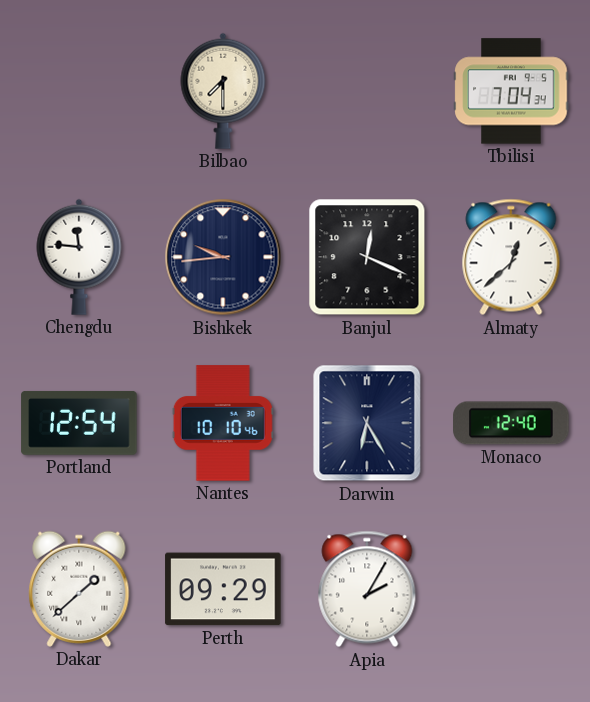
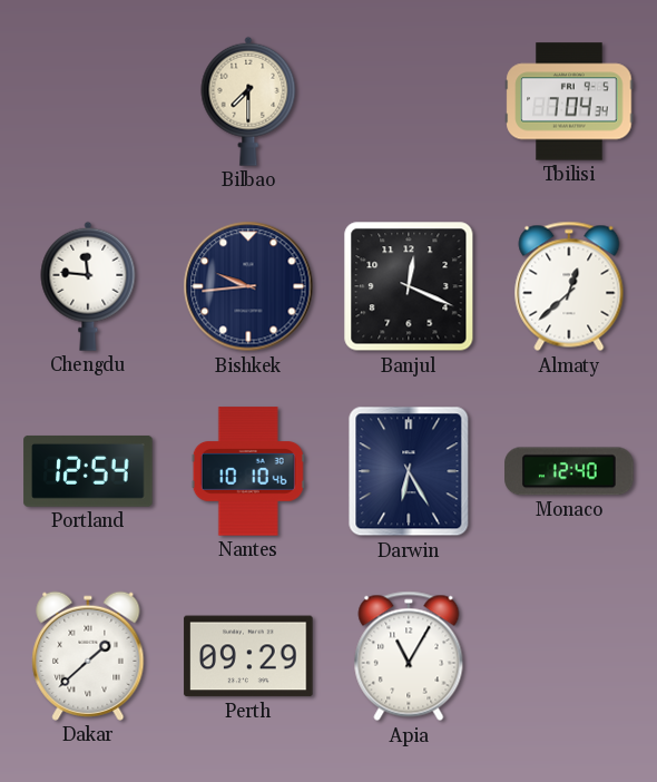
Apia: 2:05 -> 11:05
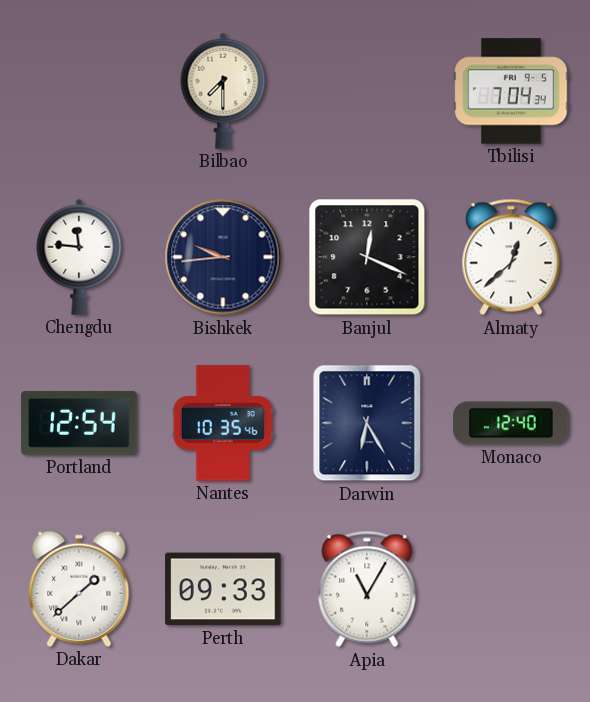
Nantes: 10:10 -> 10:35
Perth: 09:29 -> 09:33
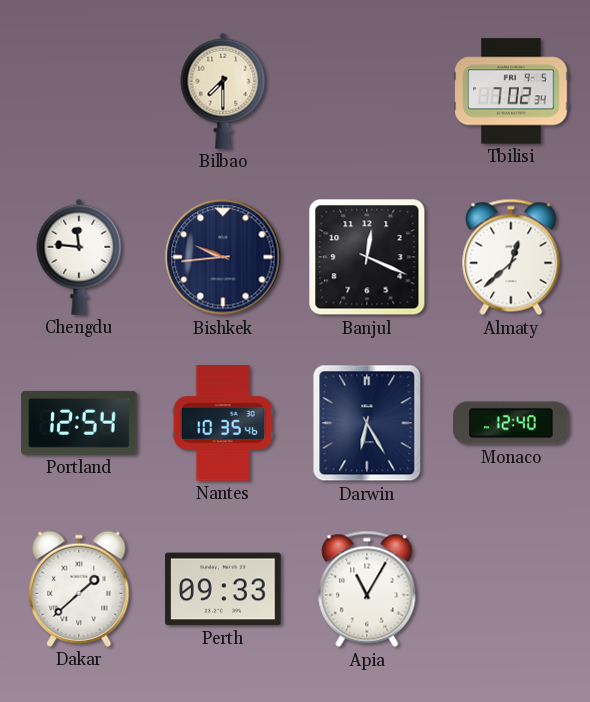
Tbilisi: 7:04 -> 7:02
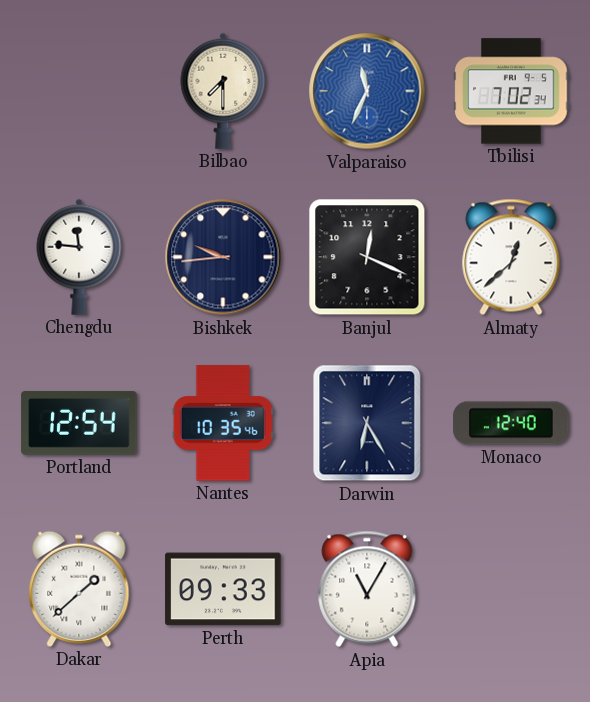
Valparaiso: none -> 11:34
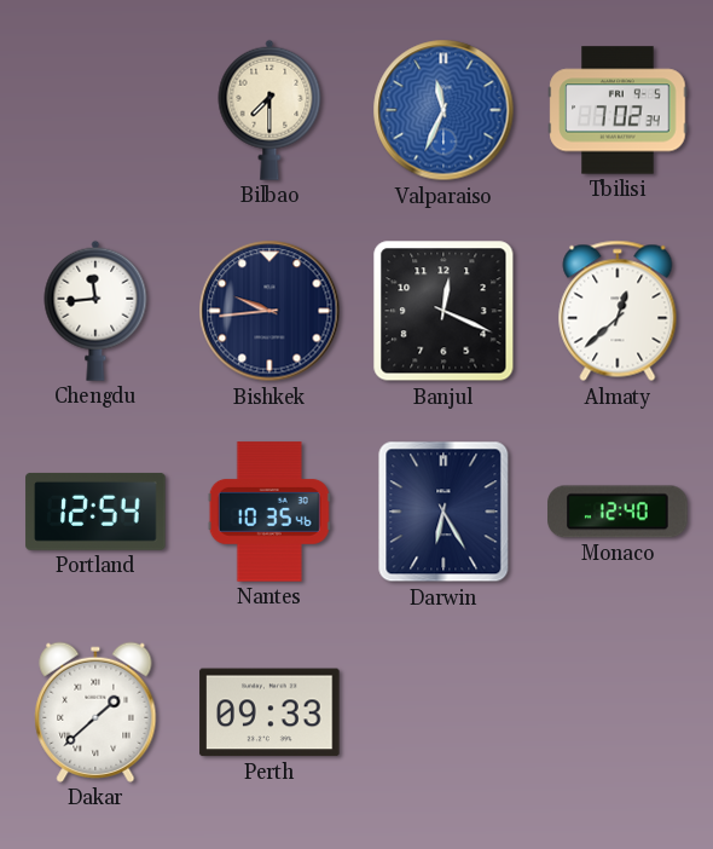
Chengdu: 11:46 -> 11:44
Apia: 11:05 -> none
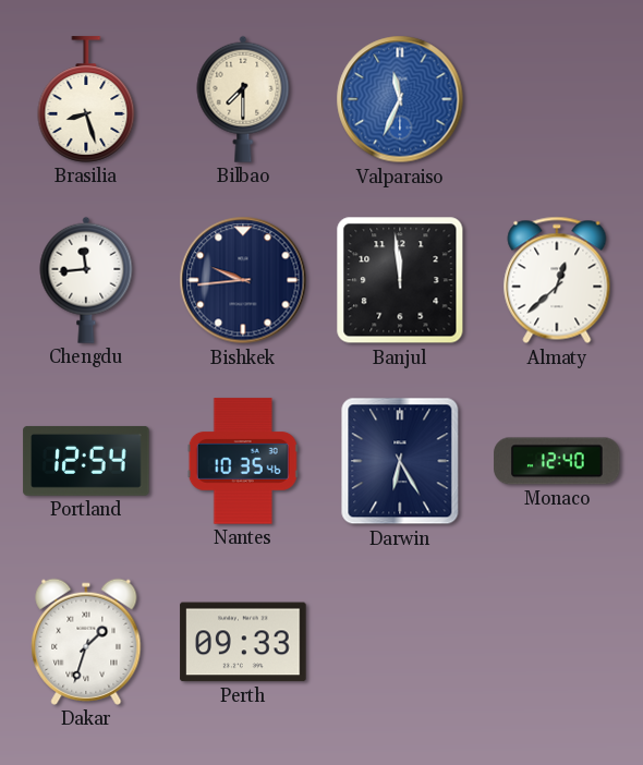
Brasilia: none -> 8:27
Tbilisi: 7:02 -> none
Banjul: 12:19 -> 11:59
Dakar: 1:38 -> 1:33
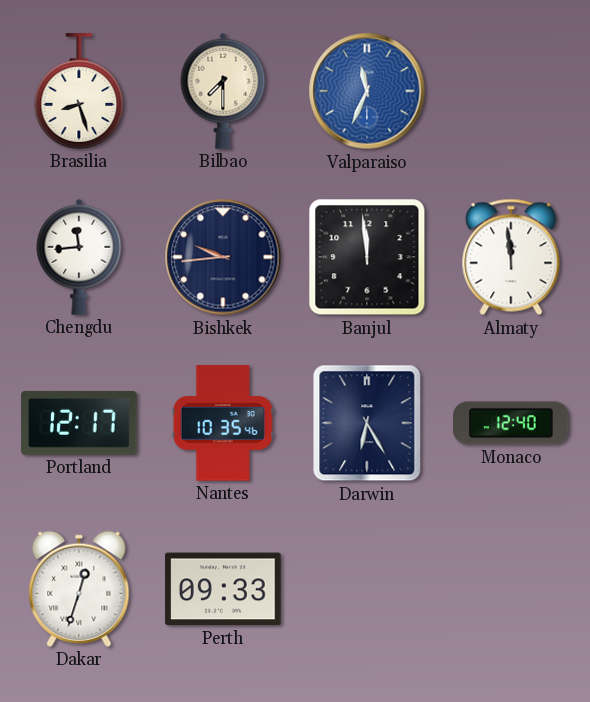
Almaty: 12:38 -> 11:59
Portland: 12:54 -> 12:17
Dakar: 1:33 -> 12:33
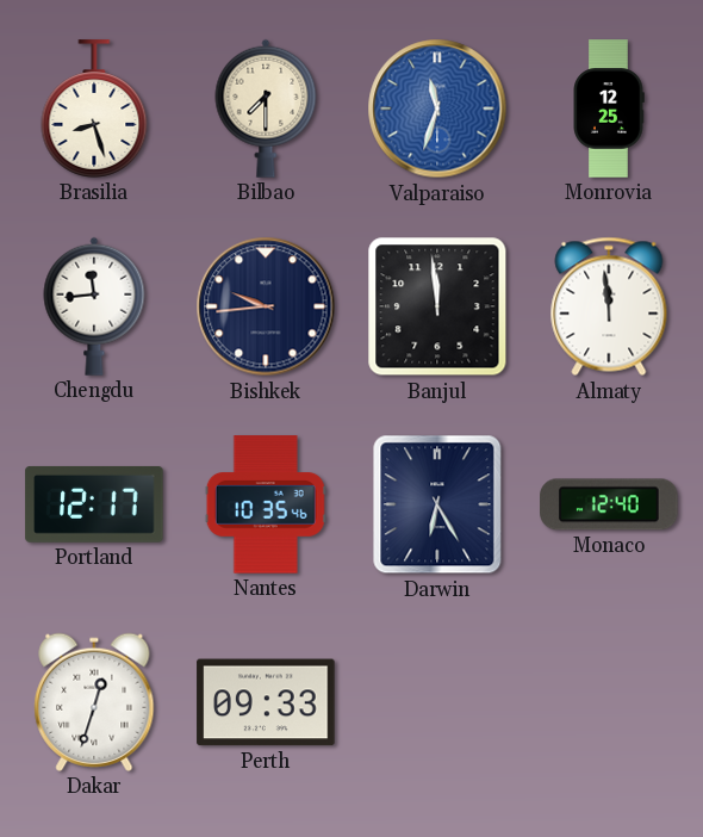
Valparaiso: 11:34 -> 11:33
Monrovia: none -> 12:25
